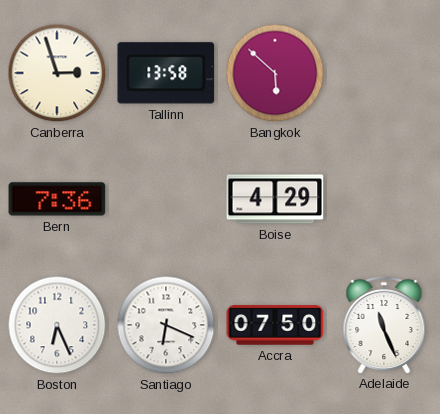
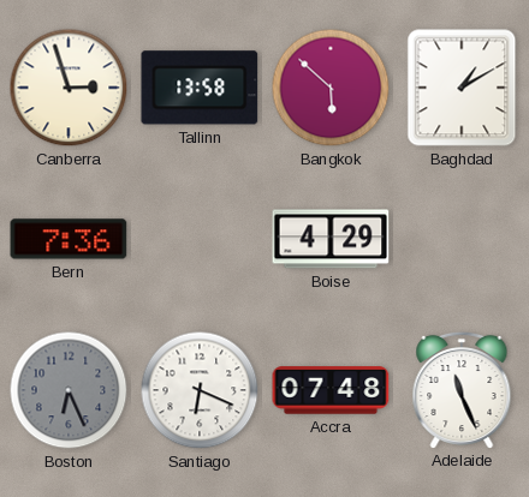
Baghdad: none -> 1:10
Boston dial: white -> grey
Accra: 07:50 -> 07:48
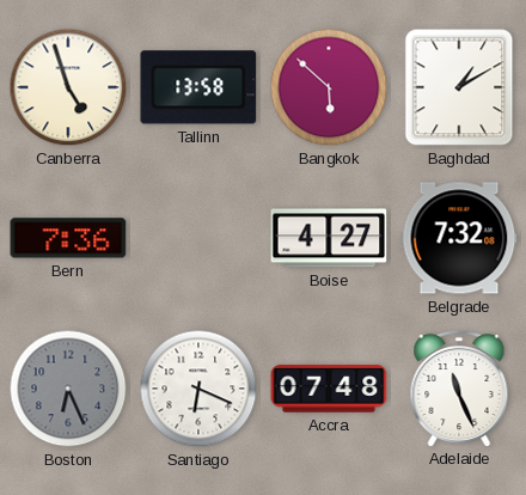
Canberra: 2:57 -> 4:57
Boise: 4:29 -> 4:27
Belgrade: none -> 7:32
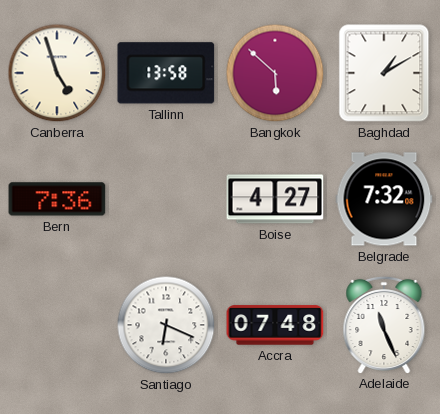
Boston: 6:26 -> none
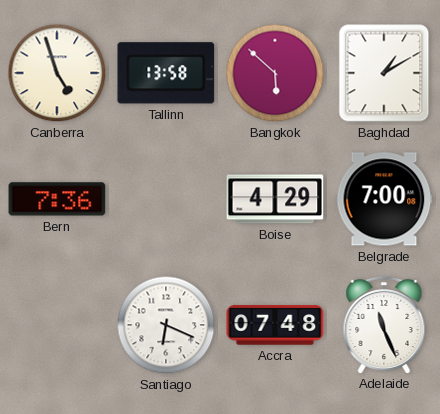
Boise: 4:27 -> 4:29
Belgrade: 7:32 -> 7:00
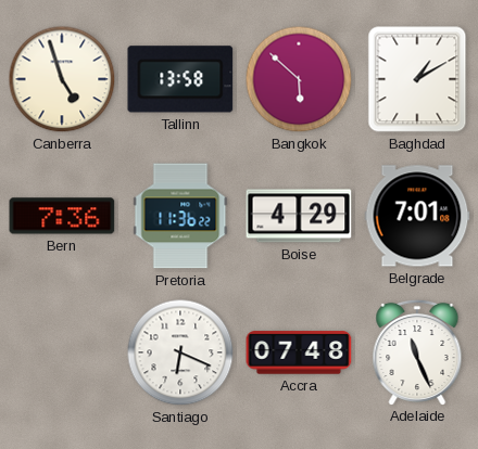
Pretoria: none -> 11:36
Belgrade: 7:00 -> 7:01
